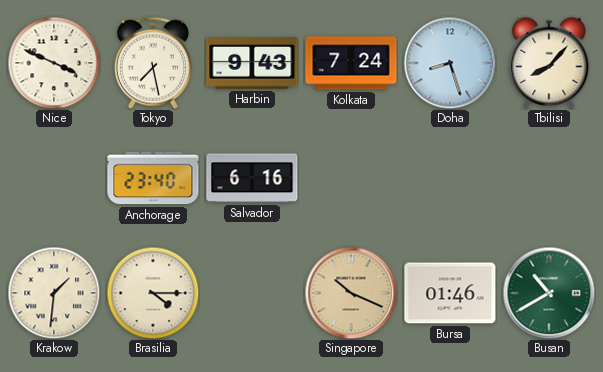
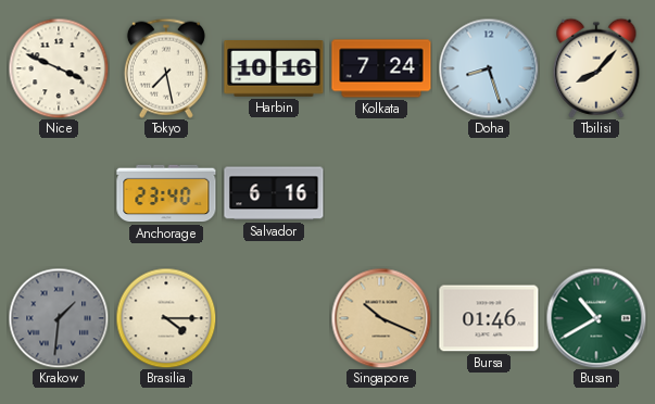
Harbin: 9:43 -> 10:16
Krakow dial: cream -> grey
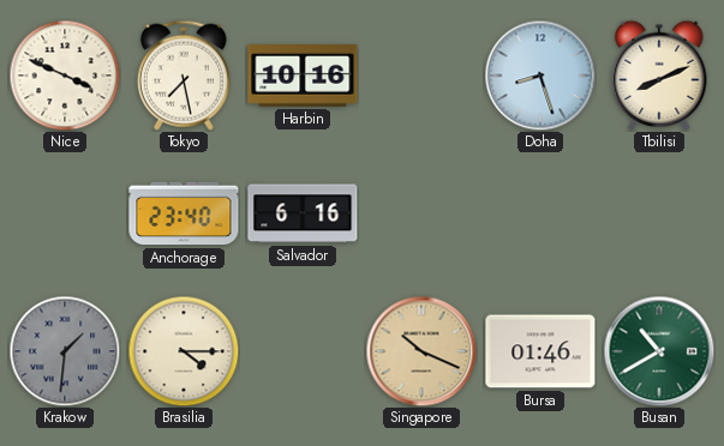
Kolkata: 7:24 -> none
Tbilisi: 8:07 -> 8:11
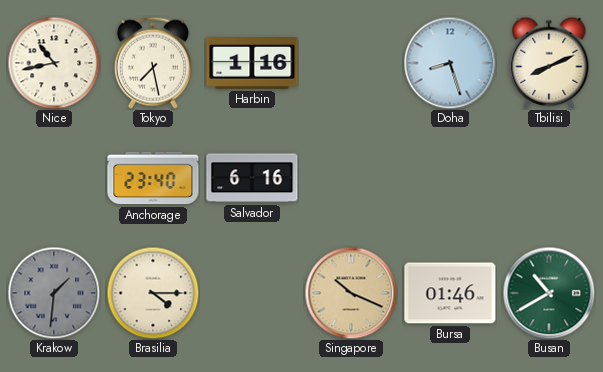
Nice: 3:49 -> 10:43
Harbin: 10:16 -> 1:16
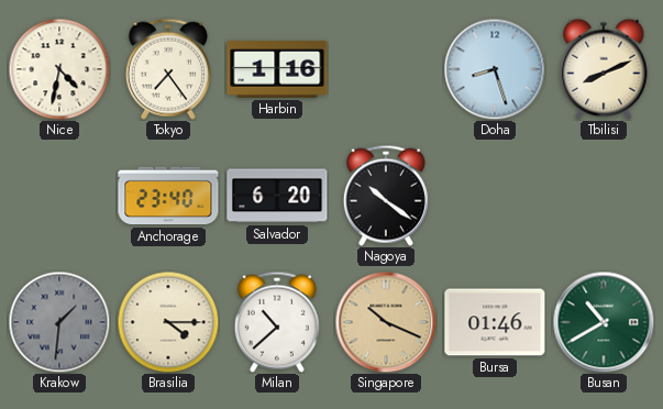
Nice: 10:43 -> 4:32
Tokyo: 7:28 -> 7:24
Salvador: 6:16 -> 6:20
Nagoya: none -> 10:21
Milan: none -> 10:38
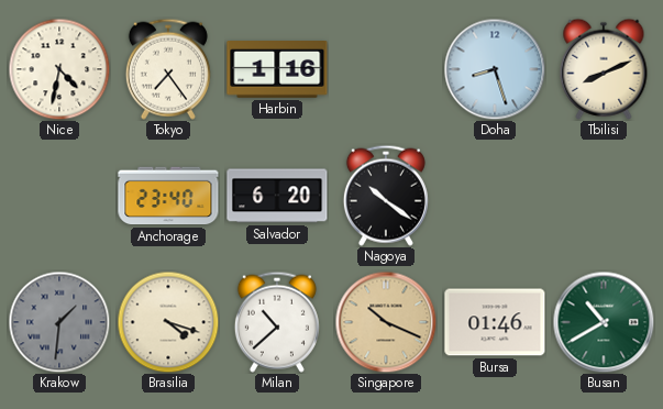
Brasilia: 4:15 -> 4:18
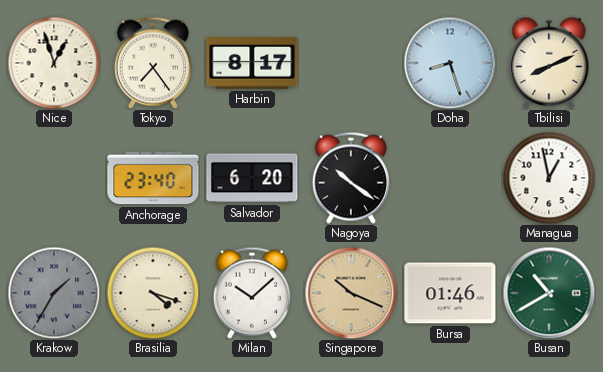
Nice: 4:32 -> 12:57
Harbin: 1:16 -> 8:17
Managua: none -> 12:58
Krakow: 1:31 -> 1:35
Milan: 10:38 -> 10:08
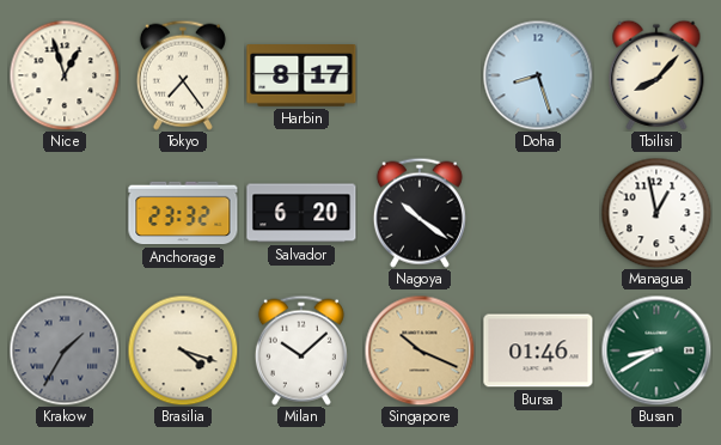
Tbilisi: 8:11 -> 8:07
Anchorage: 23:40 -> 23:32
Busan: 10:40 -> 8:40
